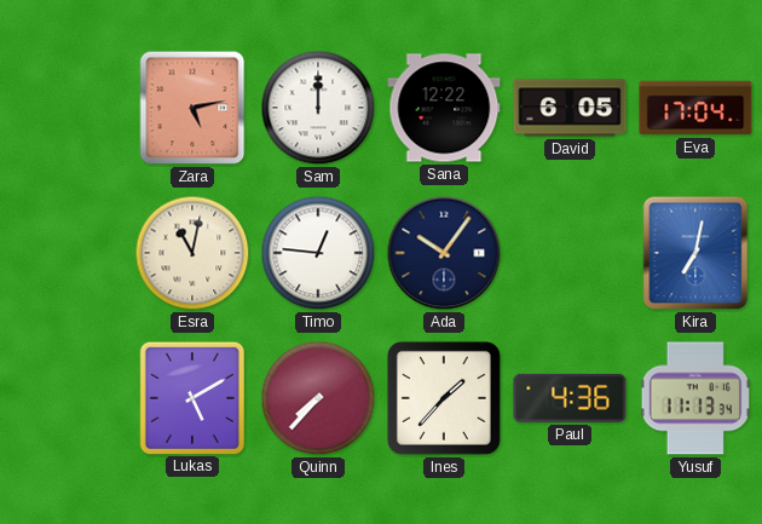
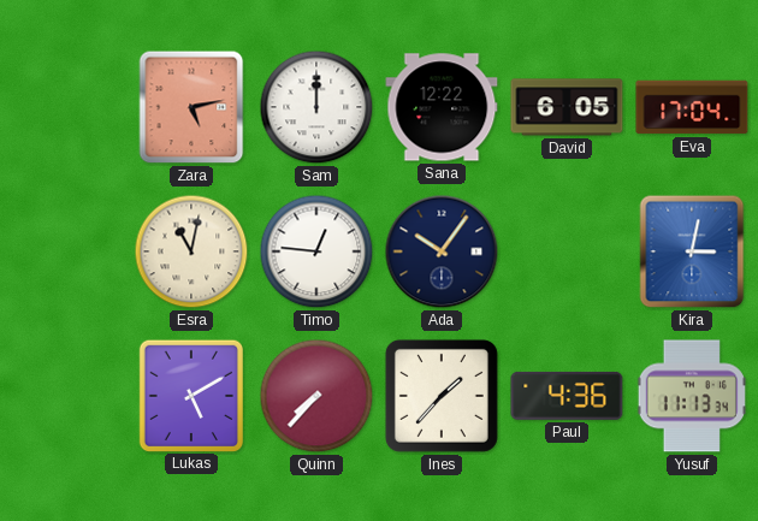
Kira: 7:02 -> 3:02
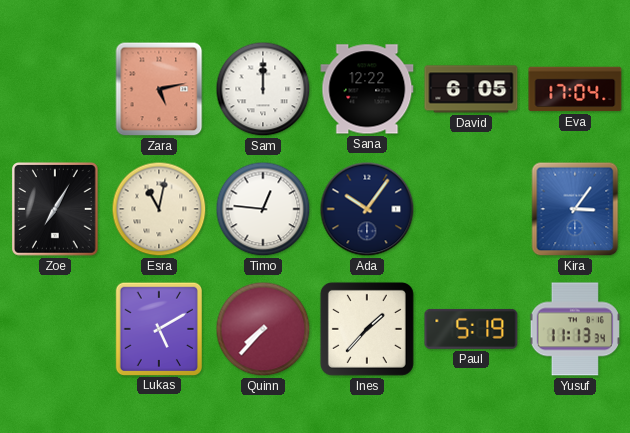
Zoe: none -> 7:05
Kira: 3:02 -> 3:06
Paul: 4:36 -> 5:19
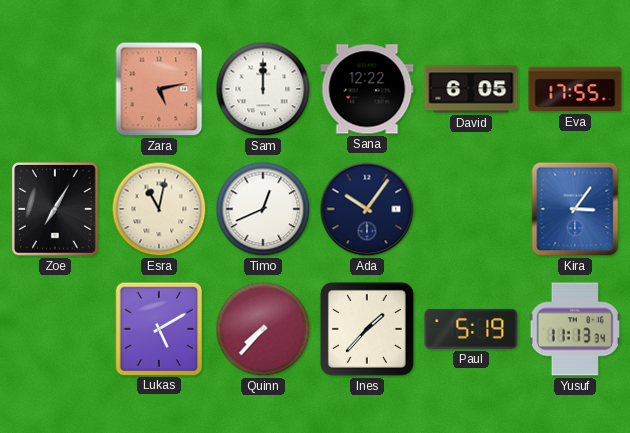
Eva: 17:04 -> 17:55
Timo: 12:46 -> 12:41
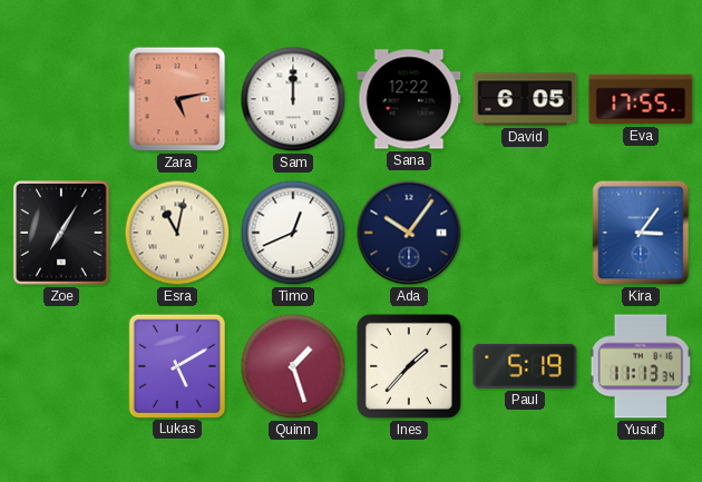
Quinn: 7:37 -> 1:27
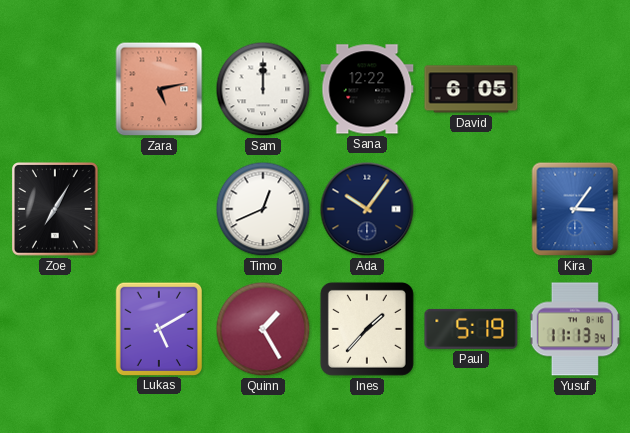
Eva: 17:55 -> none
Esra: 11:02 -> none
Quinn: 1:27 -> 1:25
